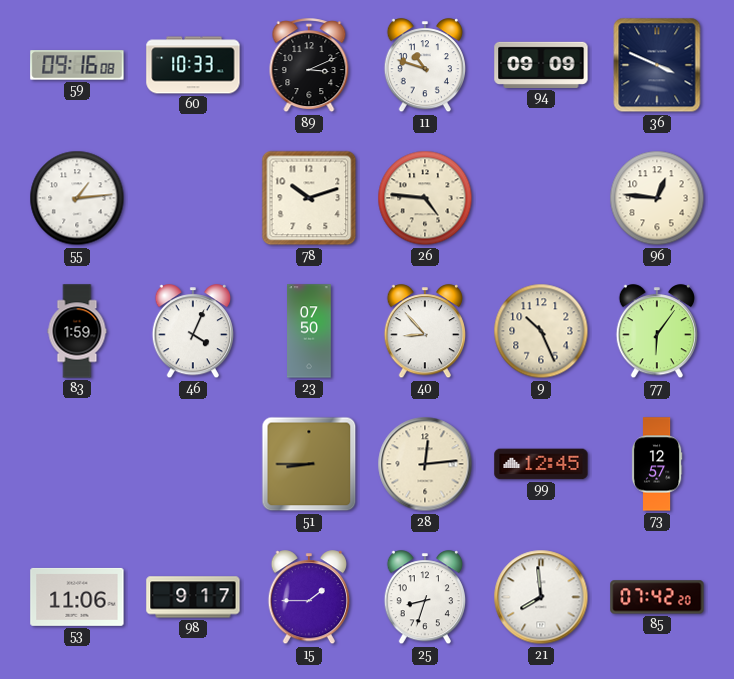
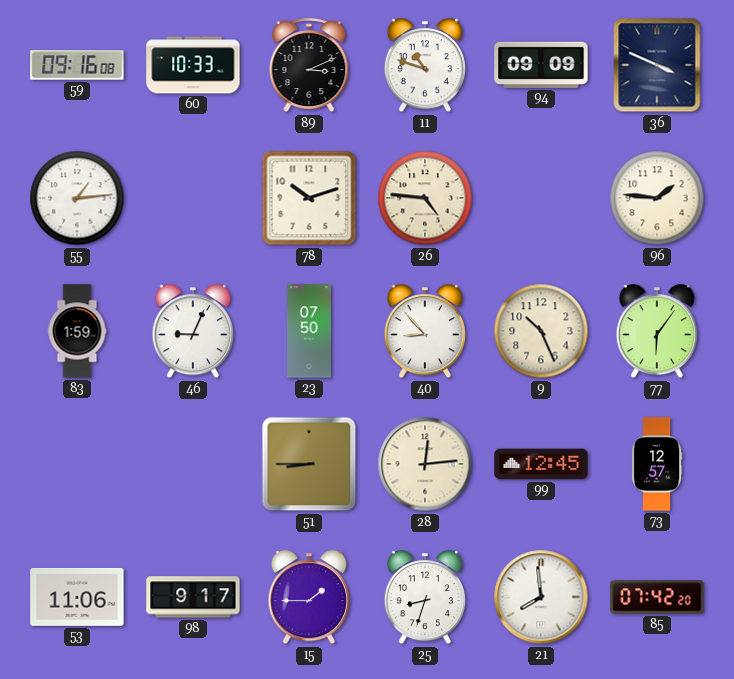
96: 12:46 -> 1:46
46: 4:04 -> 9:04
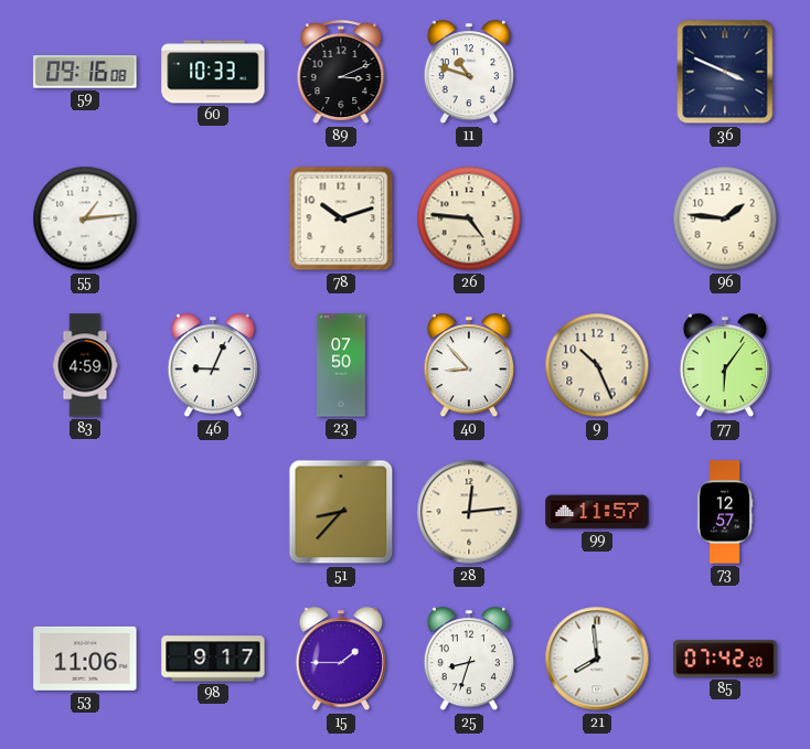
94: 09:09 -> none
83: 1:59 -> 4:59
51: 8:45 -> 8:37
99: 12:45 -> 11:57
